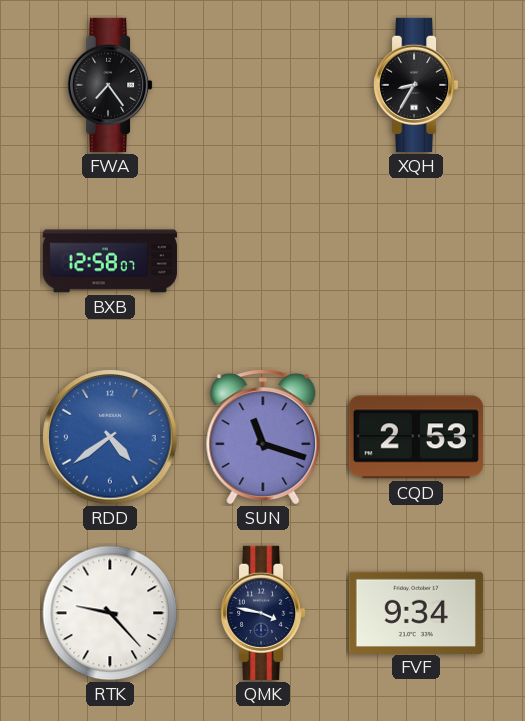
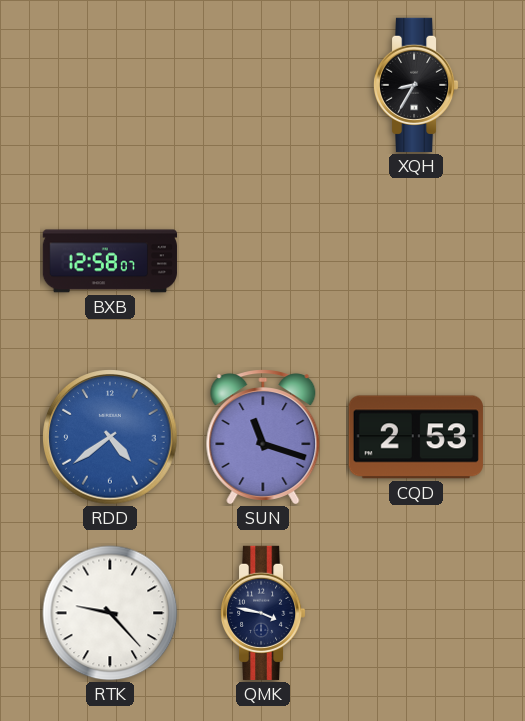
FWA: 7:24 -> none
FVF: 9:34 -> none
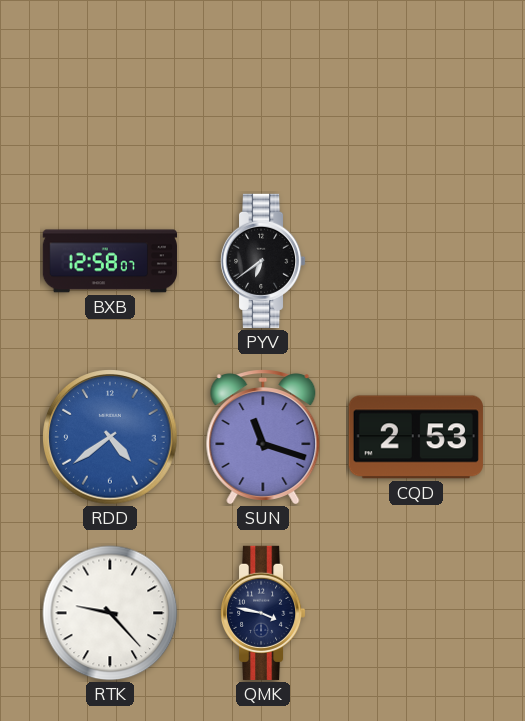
XQH: 8:35 -> none
PYV: none -> 6:39
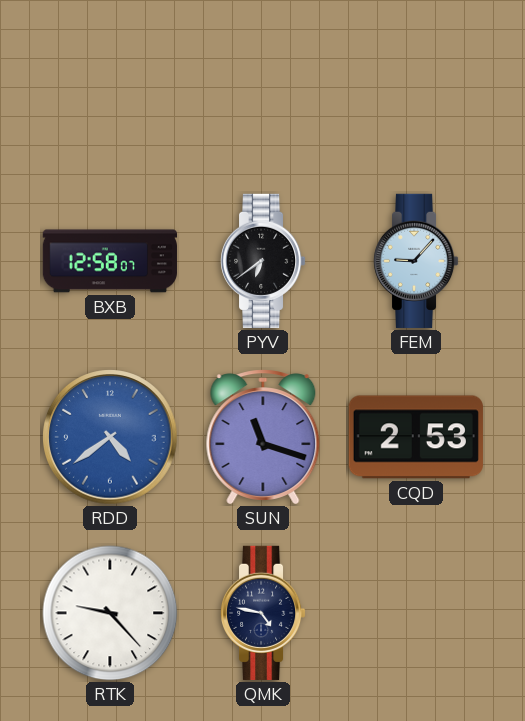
FEM: none -> 9:07
QMK: 3:47 -> 4:47
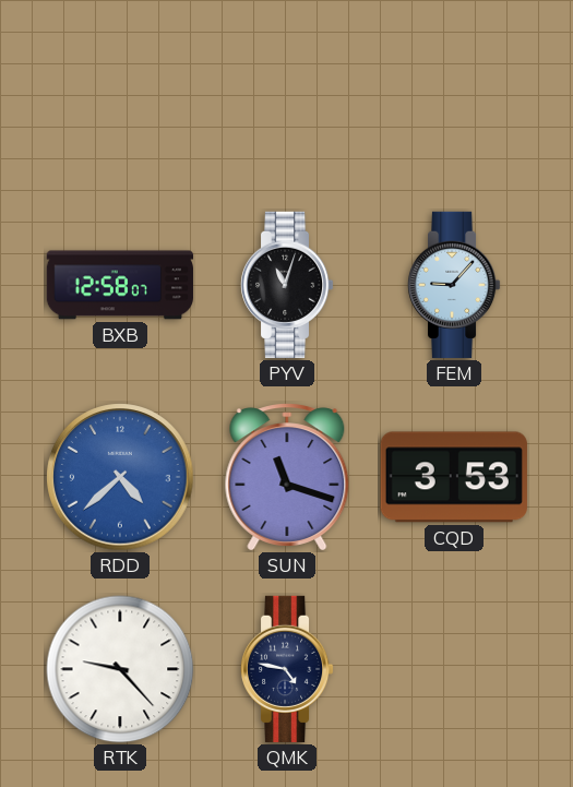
PYV: 6:39 -> 11:03
RDD: 4:39 -> 4:38
CQD: 2:53 -> 3:53
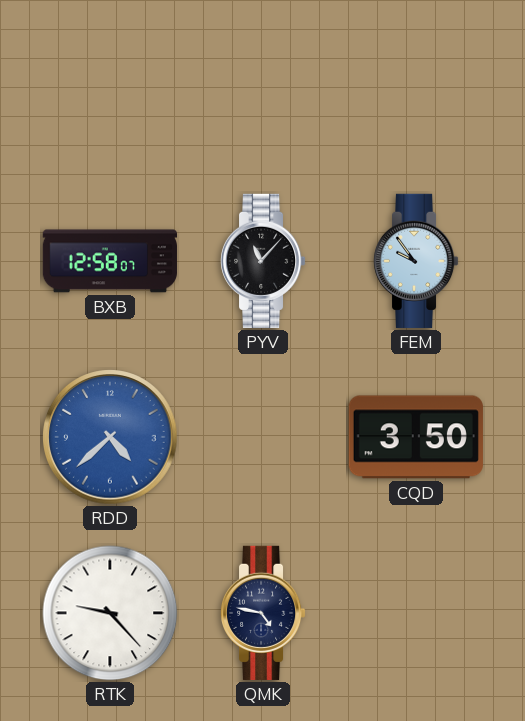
PYV: 11:03 -> 11:07
FEM: 9:07 -> 9:54
SUN: 11:18 -> none
CQD: 3:53 -> 3:50
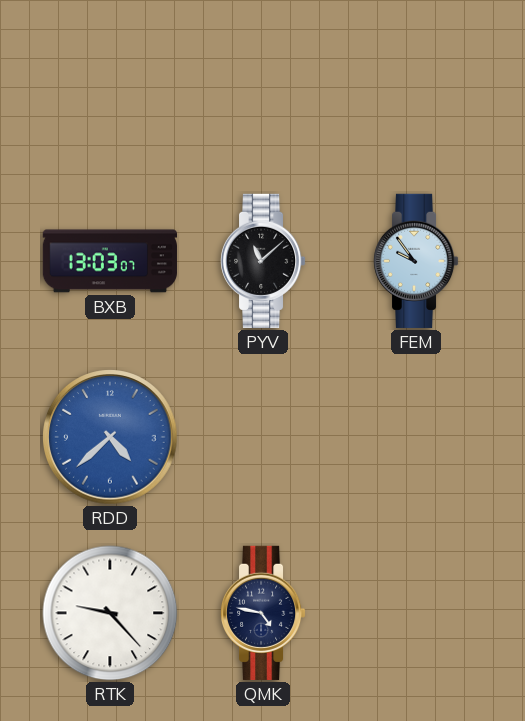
BXB: 12:58 -> 13:03
PYV: 11:07 -> 11:08
CQD: 3:50 -> none
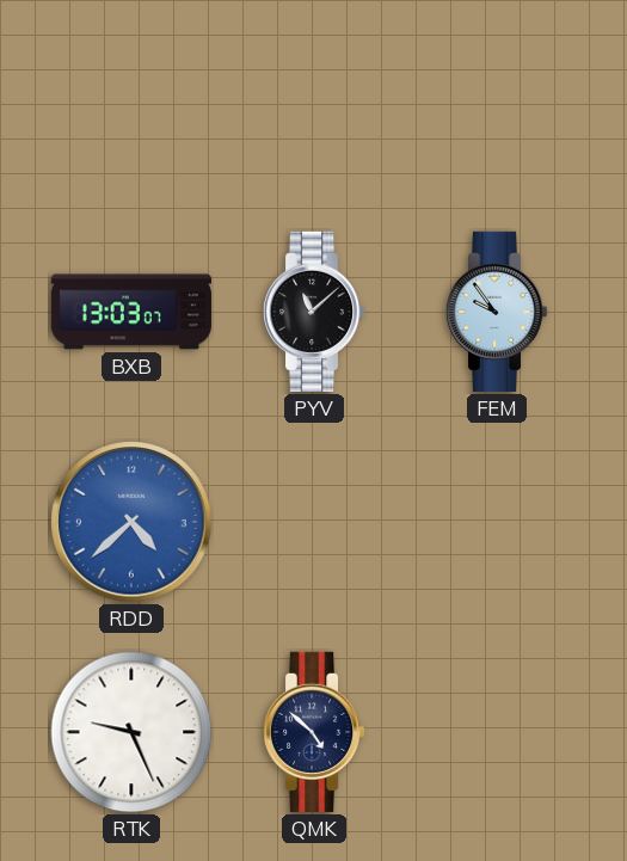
RTK: 9:23 -> 9:26
QMK: 4:47 -> 4:52
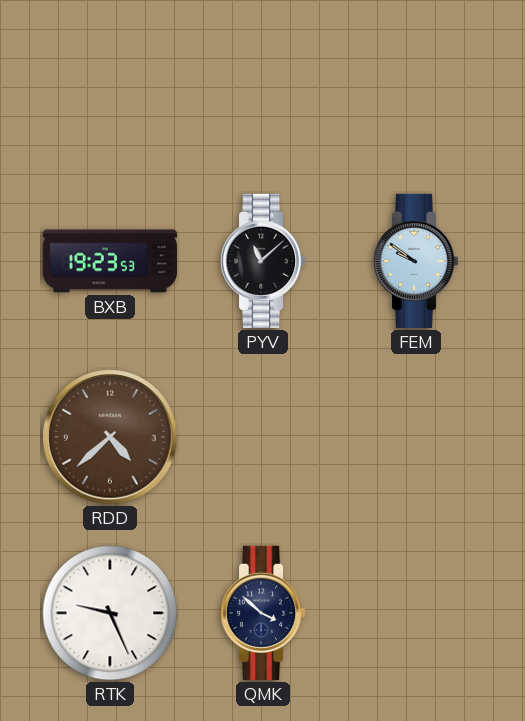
BXB: 13:03 -> 19:23
FEM: 9:54 -> 9:51
RDD dial: blue -> brown
QMK: 4:52 -> 3:52
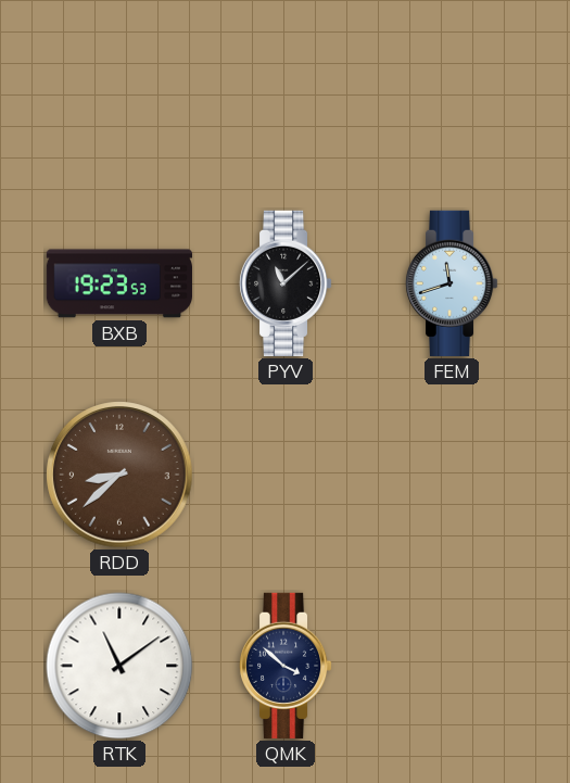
FEM: 9:51 -> 11:42
RDD: 4:38 -> 8:38
RTK: 9:26 -> 11:09
